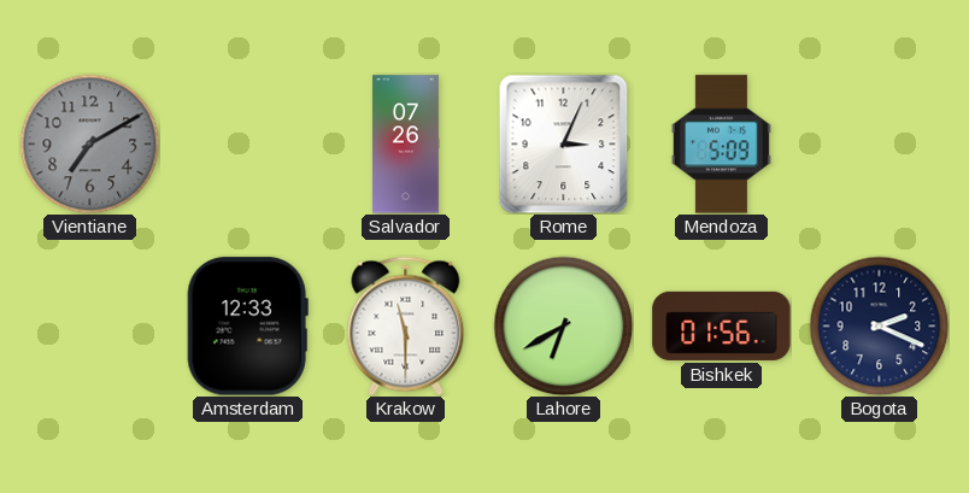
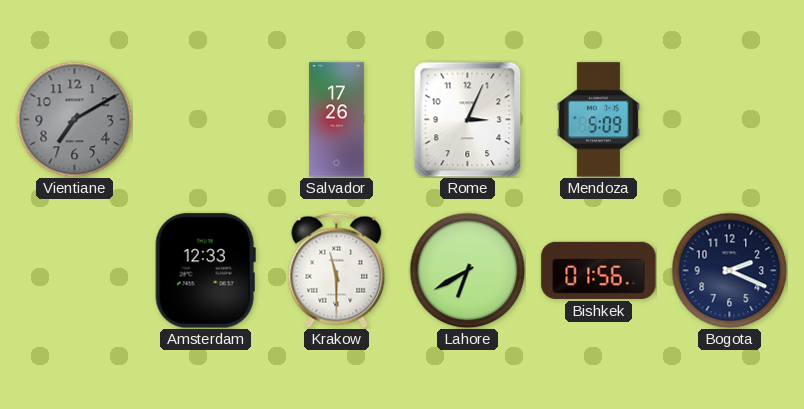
Salvador: 07:26 -> 17:26
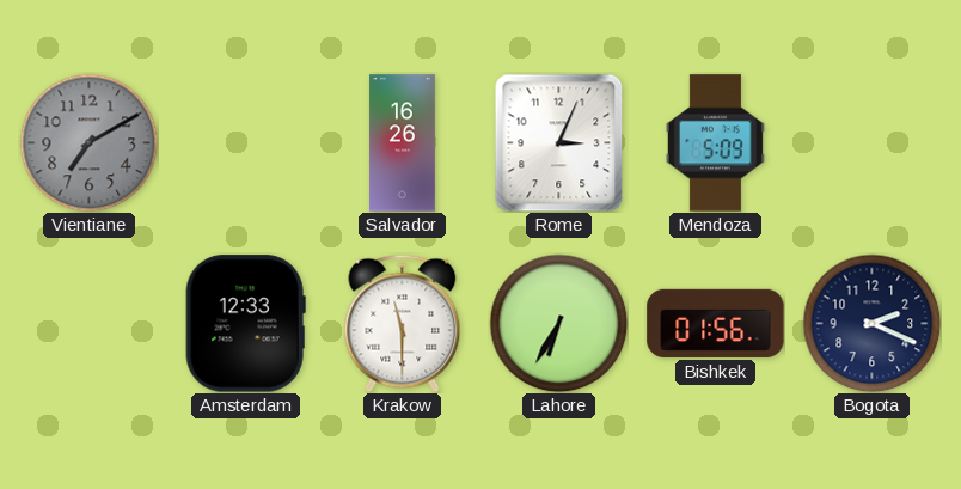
Salvador: 17:26 -> 16:26
Lahore: 6:40 -> 6:35
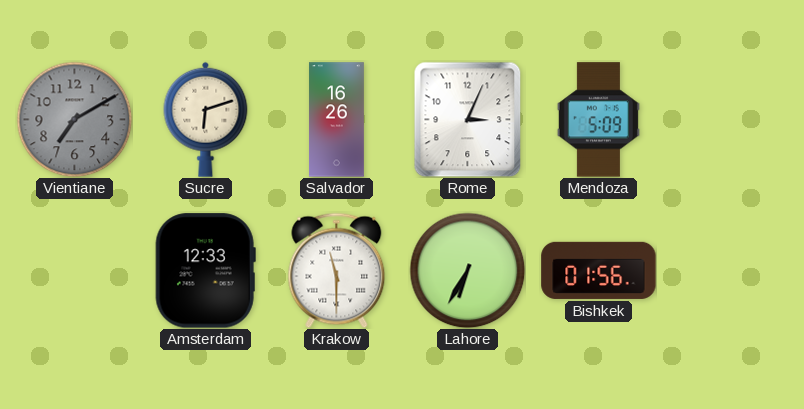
Sucre: none -> 6:12
Bogota: 2:19 -> none
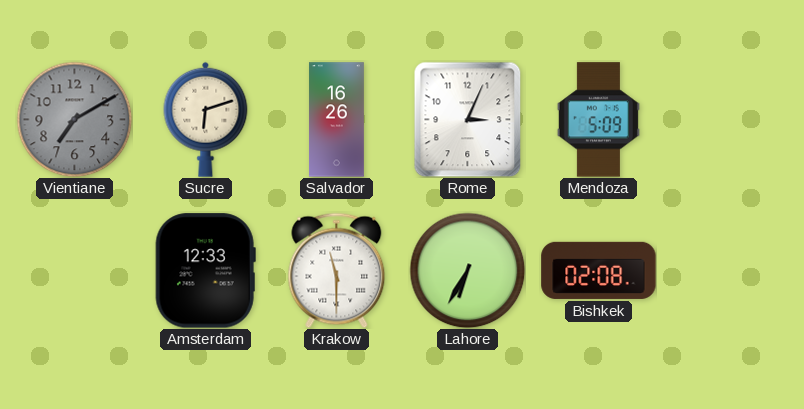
Bishkek: 01:56 -> 02:08
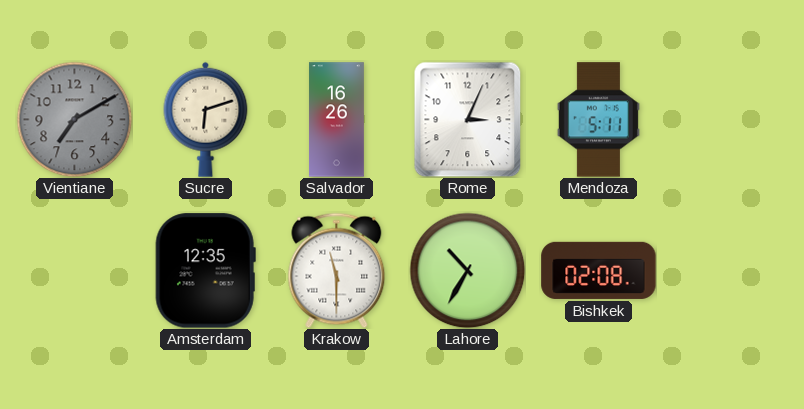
Mendoza: 5:09 -> 5:11
Amsterdam: 12:33 -> 12:35
Lahore: 6:35 -> 10:35
